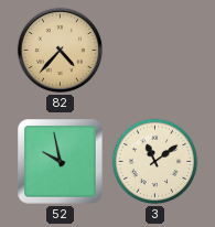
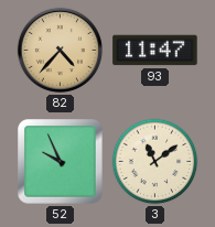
93: none -> 11:47
52: 9:58 -> 9:56
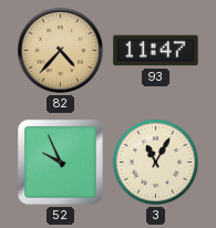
3: 11:09 -> 11:05
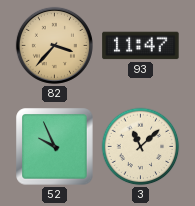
82: 4:37 -> 3:37
3: 11:05 -> 11:08
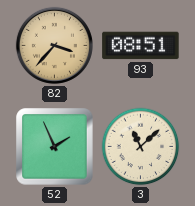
93: 11:47 -> 08:51
52: 9:56 -> 1:56
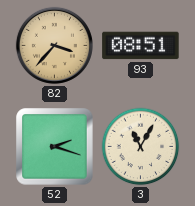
52: 1:56 -> 2:18
3: 11:08 -> 11:05
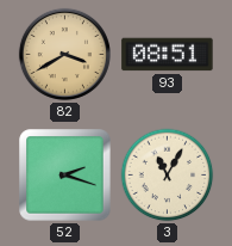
82: 3:37 -> 3:40
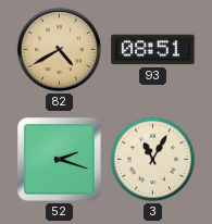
82: 3:40 -> 4:40
